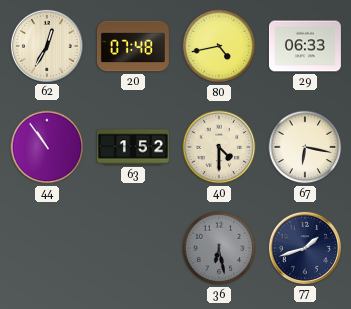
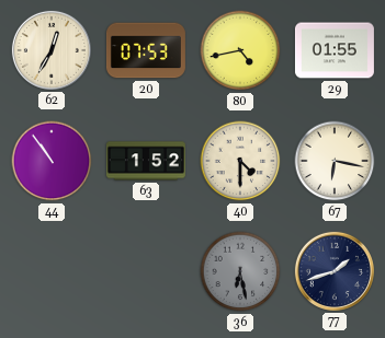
20: 07:48 -> 07:53
29: 06:33 -> 01:55
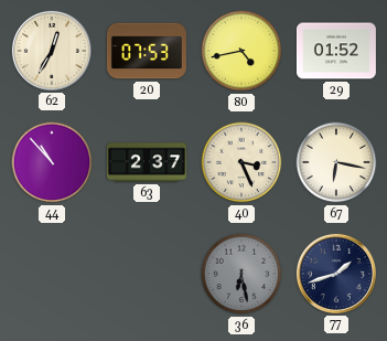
29: 01:55 -> 01:52
44: 10:54 -> 10:53
63: 1:52 -> 2:37
40: 4:30 -> 3:26
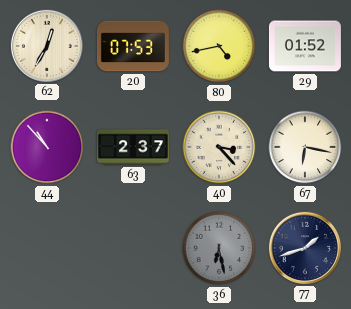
40: 3:26 -> 3:23
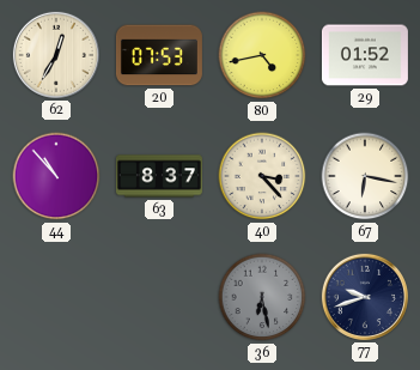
63: 2:37 -> 8:37
77: 1:42 -> 9:42
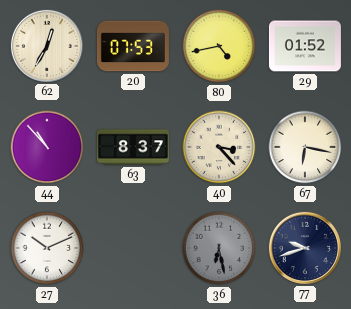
27: none -> 10:11
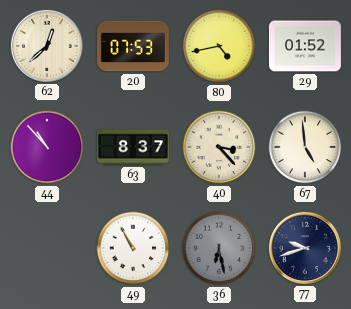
62: 12:35 -> 12:38
67: 6:17 -> 4:59
27: 10:11 -> none
49: none -> 10:55
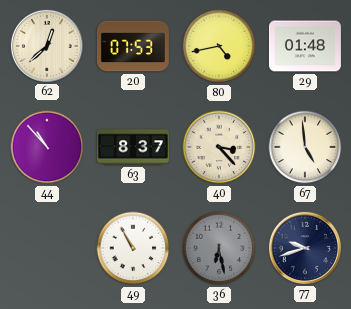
29: 01:52 -> 01:48
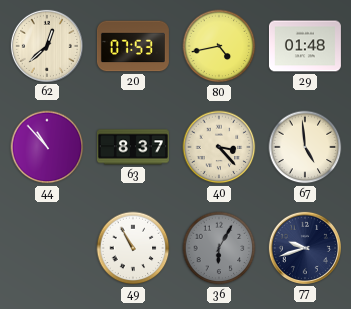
36: 6:28 -> 6:05
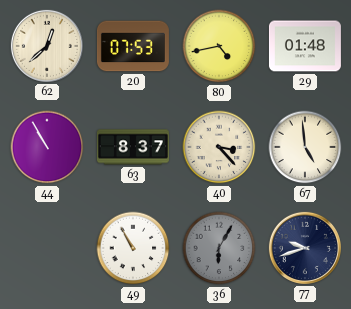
44: 10:53 -> 10:55
